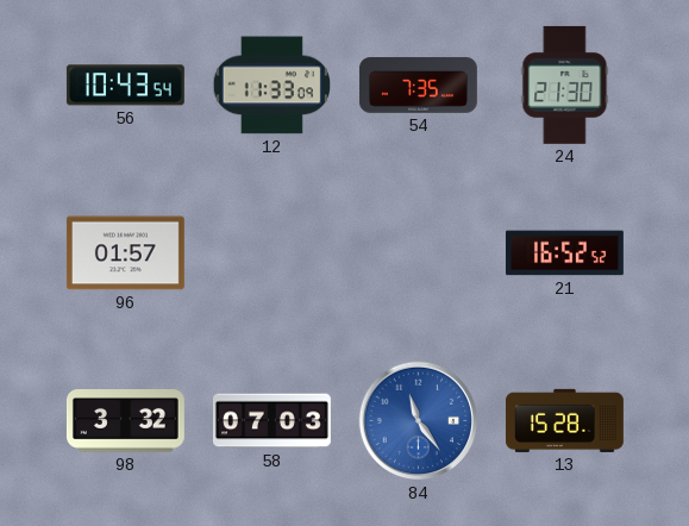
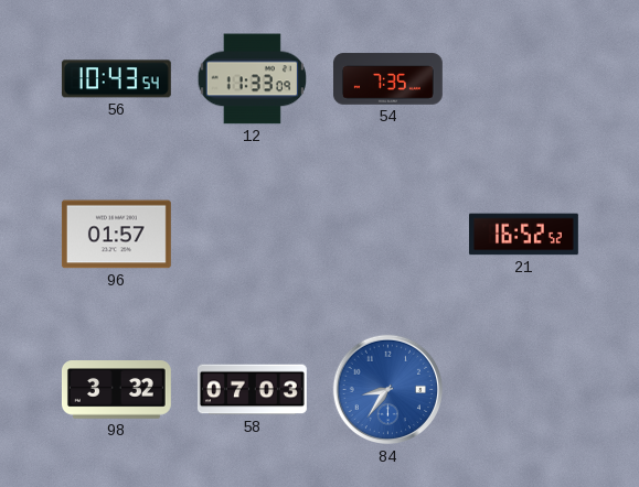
24: 21:30 -> none
84: 11:24 -> 8:36
13: 15:28 -> none
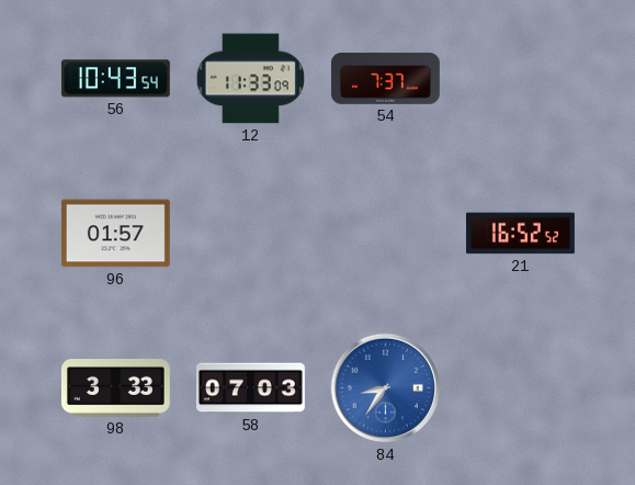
54: 7:35 -> 7:37
98: 3:32 -> 3:33
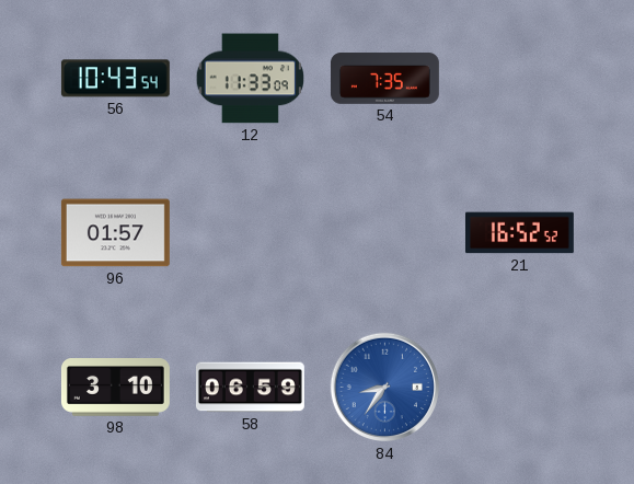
54: 7:37 -> 7:35
98: 3:33 -> 3:10
58: 07:03 -> 06:59
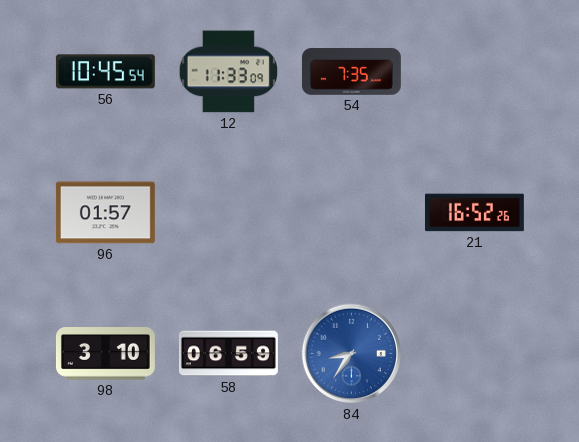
56: 10:43 -> 10:45
21: 16:52:52 -> 16:52:26
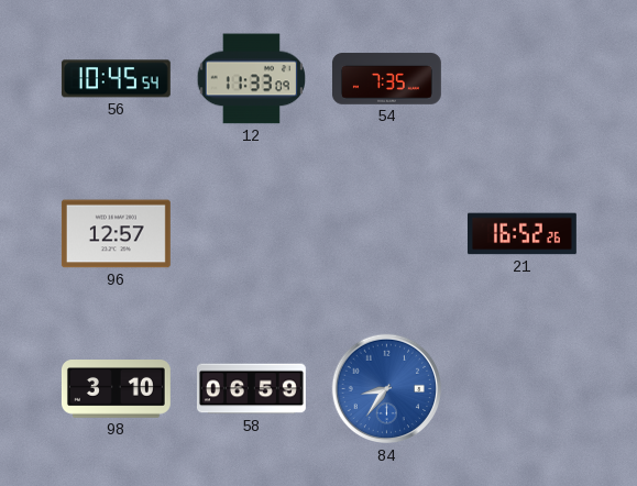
96: 01:57 -> 12:57
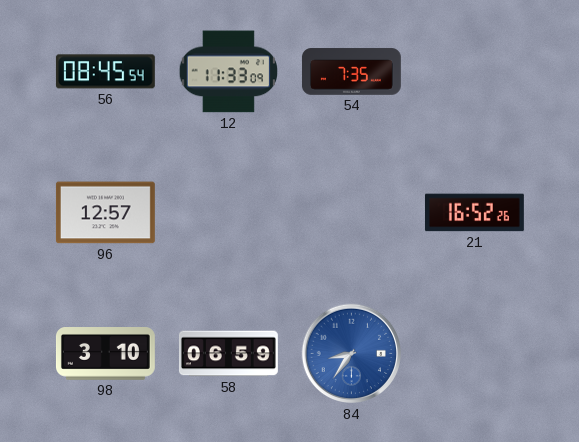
56: 10:45 -> 08:45
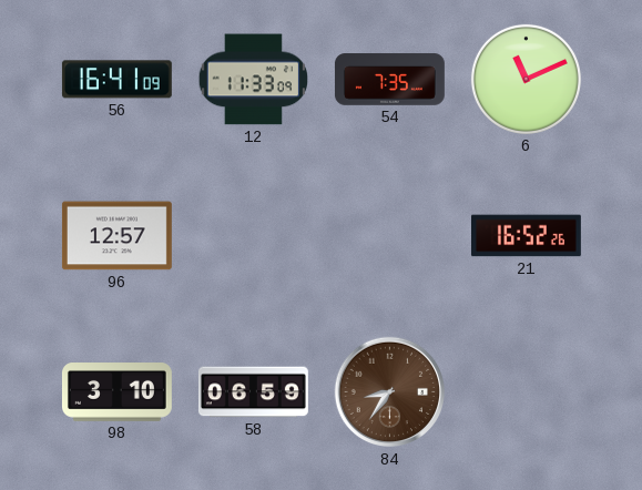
56: 08:45 -> 16:41
6: none -> 11:11
84 dial: blue -> brown
